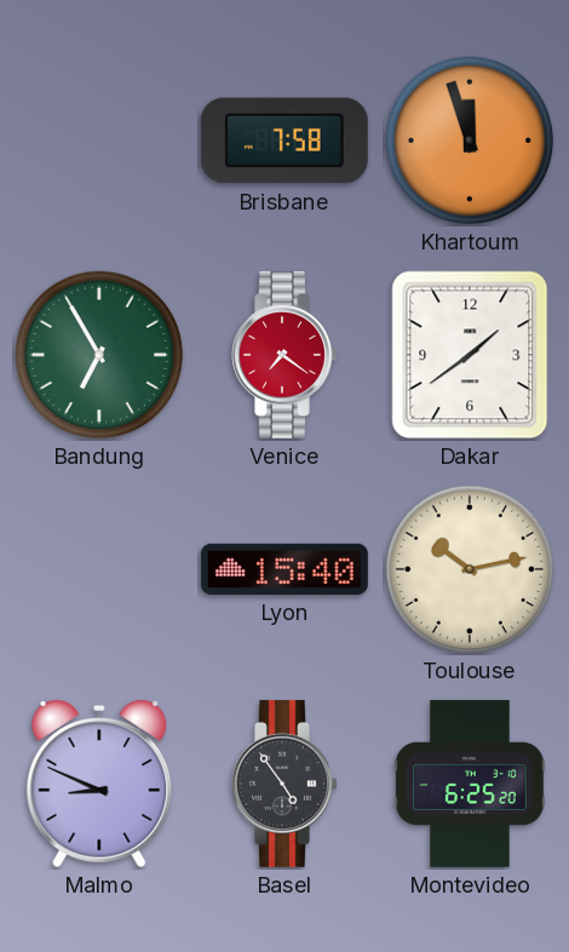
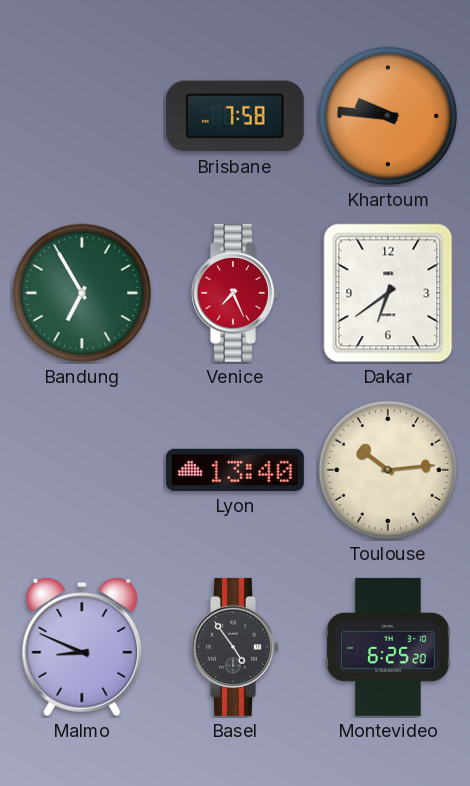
Khartoum: 11:57 -> 9:46
Venice: 7:21 -> 7:26
Dakar: 1:39 -> 6:39
Lyon: 15:40 -> 13:40
Toulouse: 10:13 -> 10:14
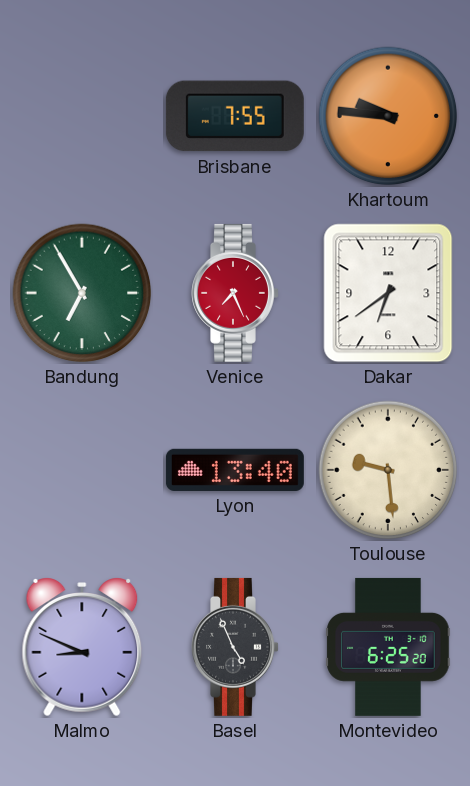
Brisbane: 7:58 -> 7:55
Toulouse: 10:14 -> 9:29
Basel: 4:54 -> 4:56
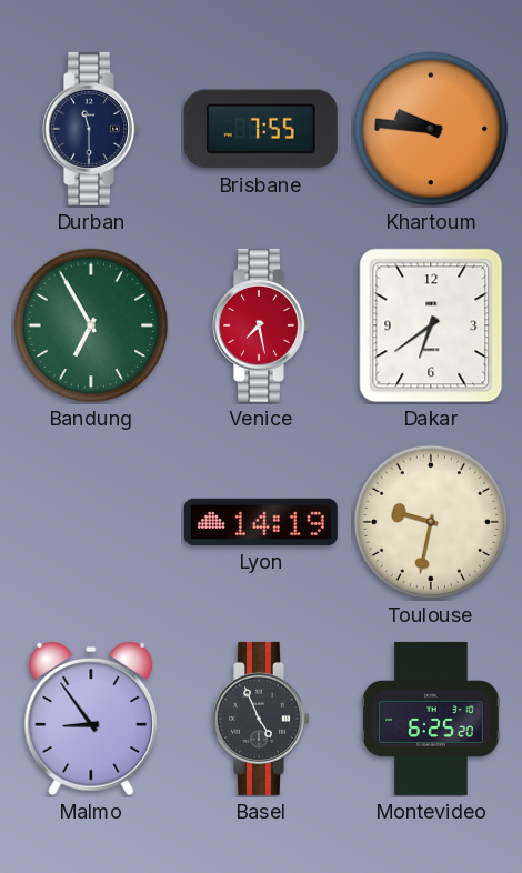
Durban: none -> 11:30
Venice: 7:26 -> 7:28
Lyon: 13:40 -> 14:19
Toulouse: 9:29 -> 9:32
Malmo: 8:49 -> 8:54
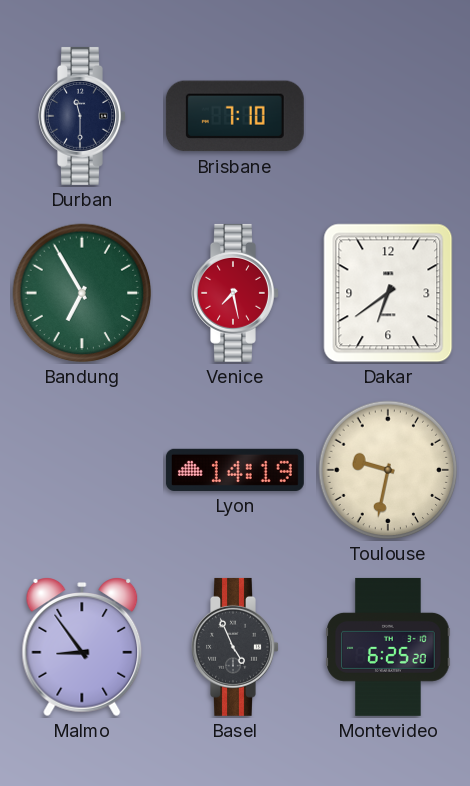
Brisbane: 7:55 -> 7:10
Khartoum: 9:46 -> none
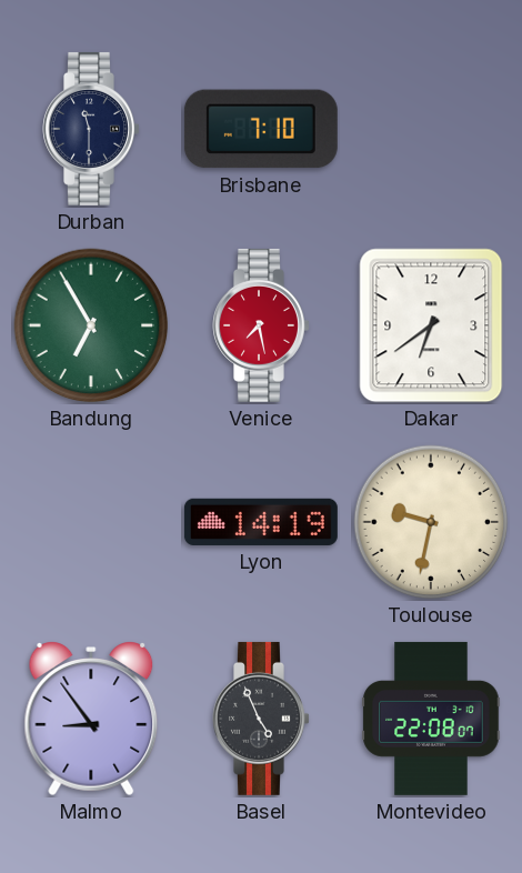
Montevideo: 6:25 -> 22:08
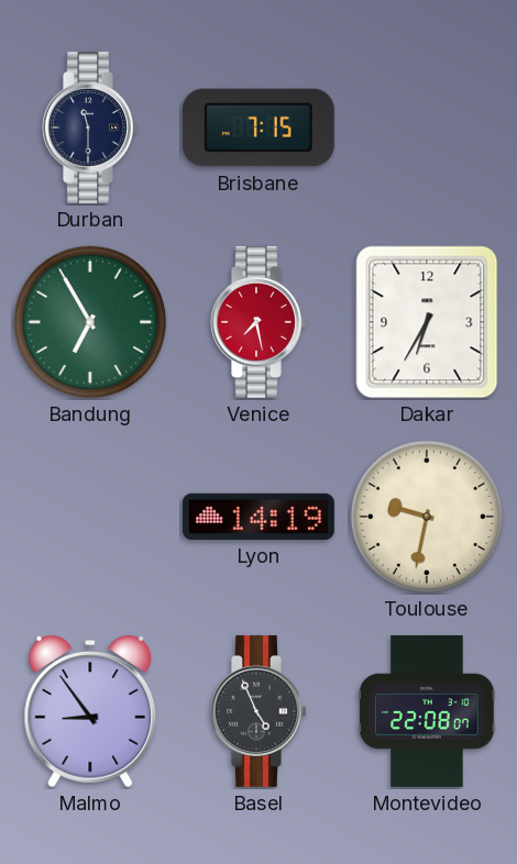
Brisbane: 7:10 -> 7:15
Dakar: 6:39 -> 6:35
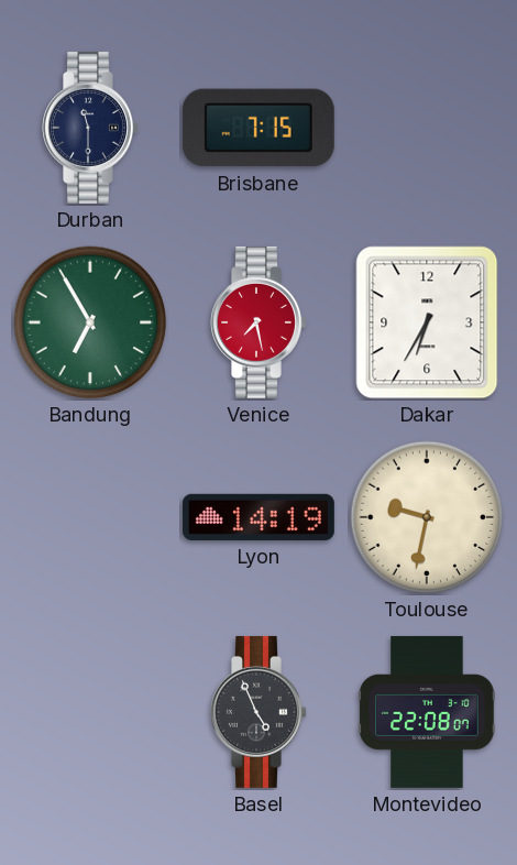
Malmo: 8:54 -> none
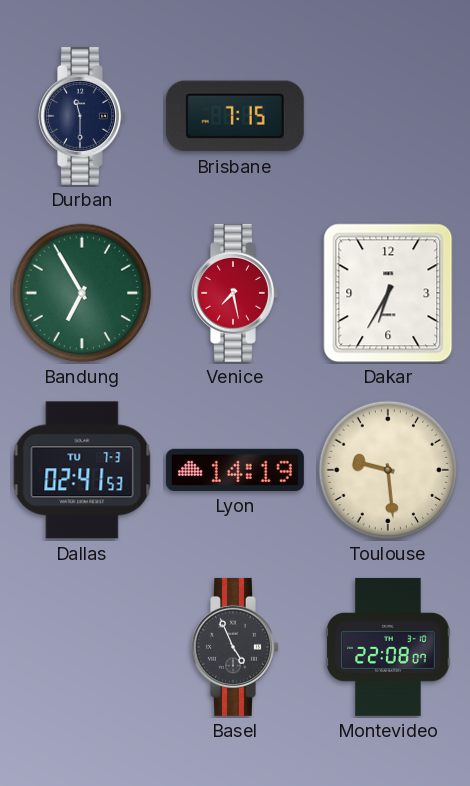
Dallas: none -> 02:41
Toulouse: 9:32 -> 9:29
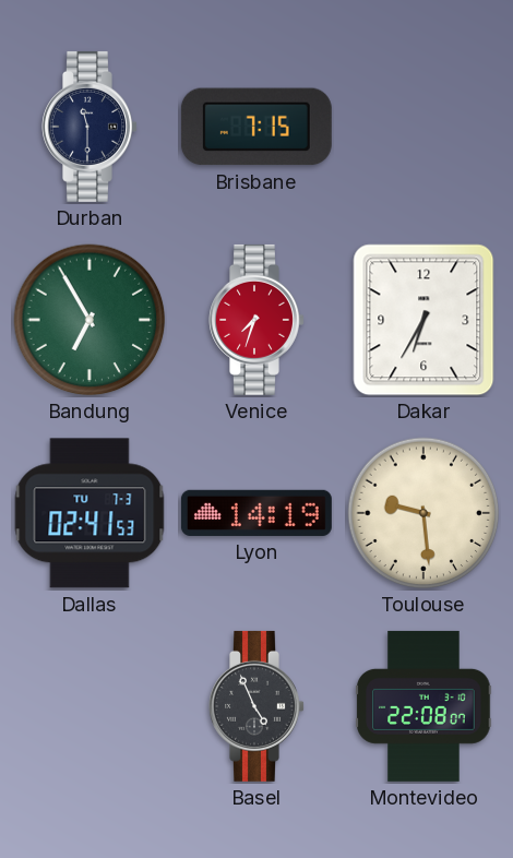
Venice: 7:28 -> 7:33
